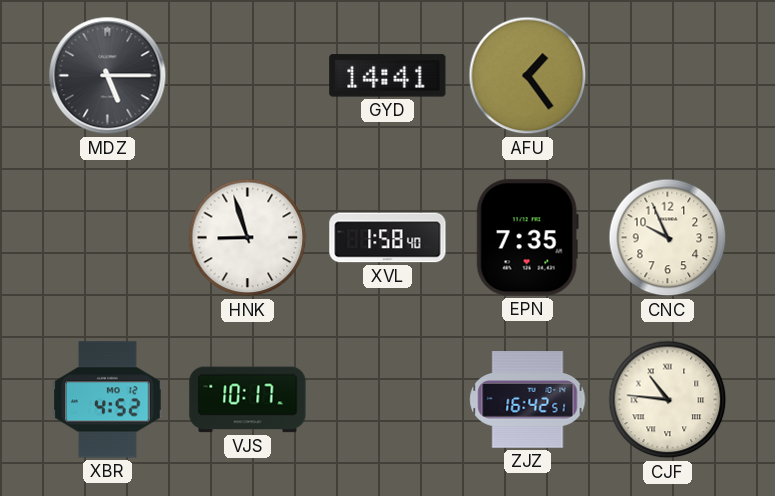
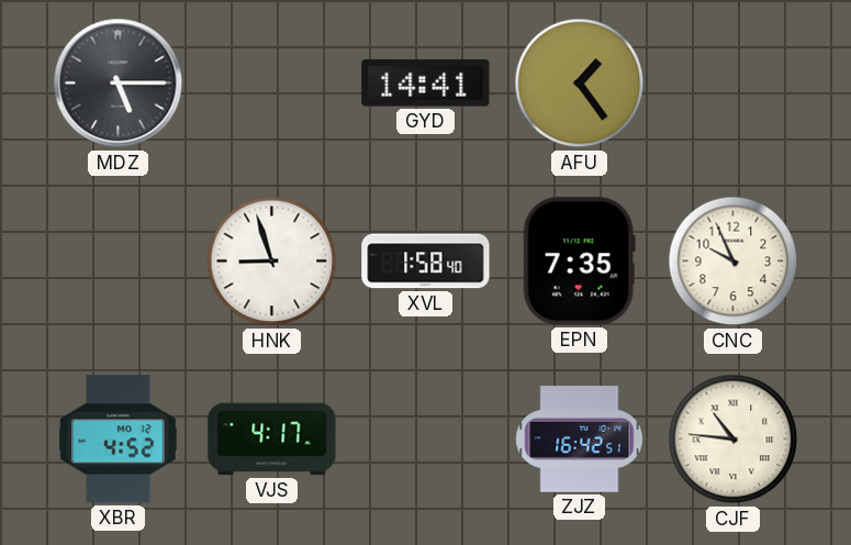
VJS: 10:17 -> 4:17
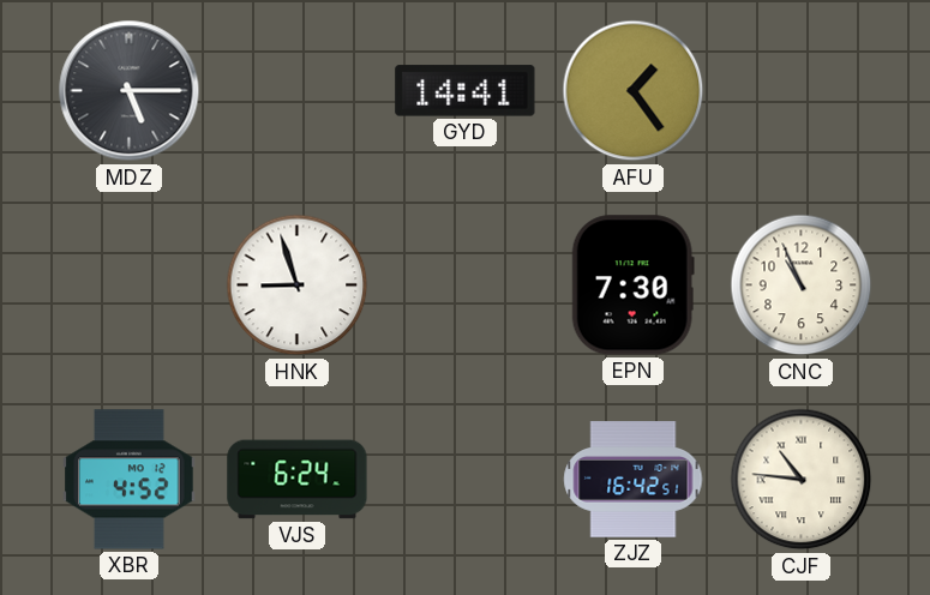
XVL: 1:58 -> none
EPN: 7:35 -> 7:30
CNC: 9:56 -> 10:56
VJS: 4:17 -> 6:24
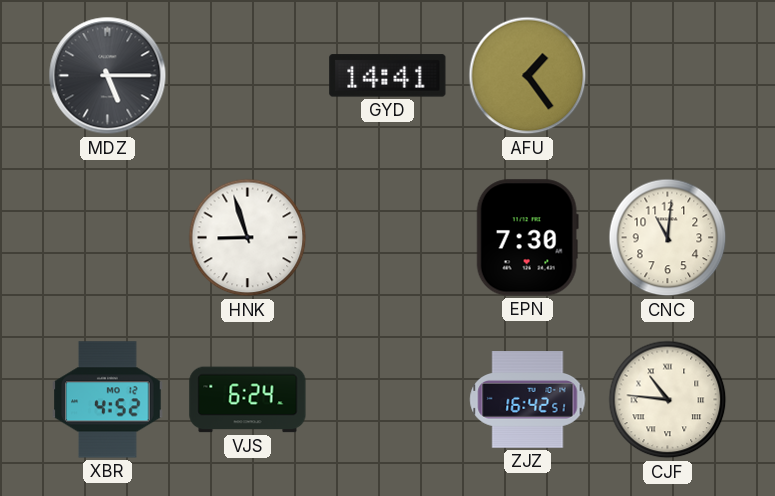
CNC: 10:56 -> 11:01
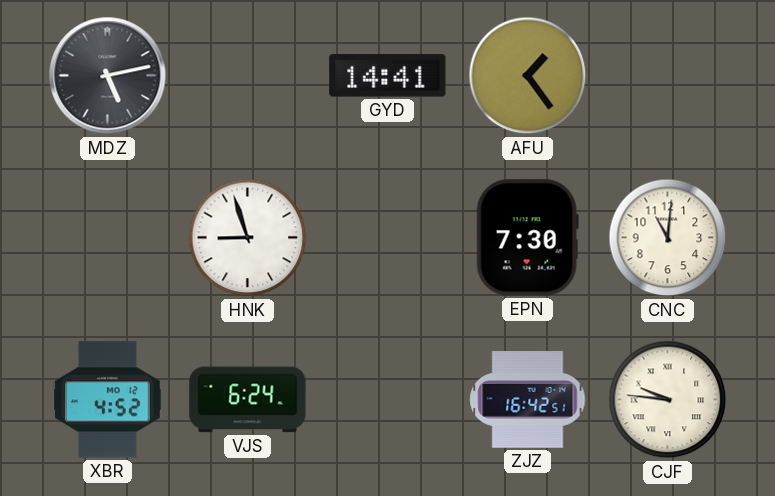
MDZ: 5:15 -> 5:13
CJF: 10:46 -> 9:46
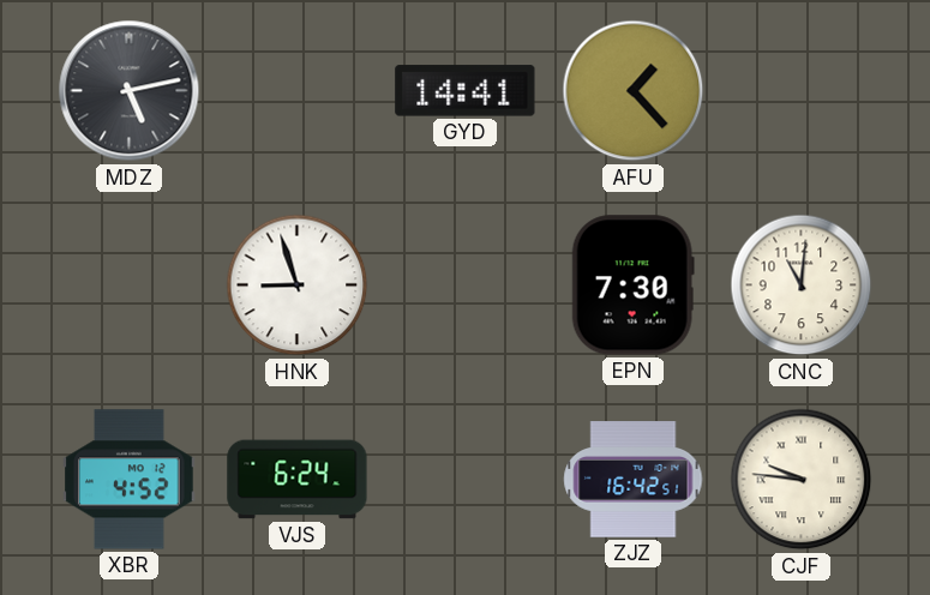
AFU: 1:24 -> 1:23
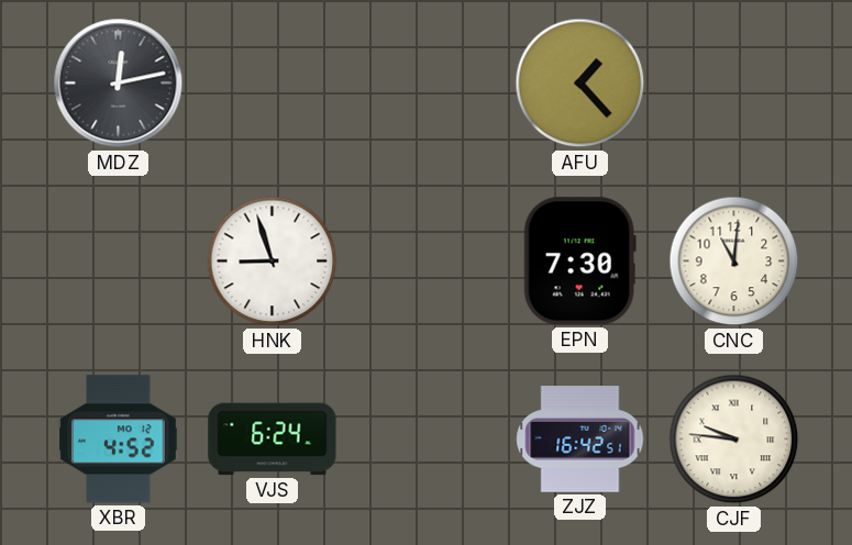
MDZ: 5:13 -> 12:13
GYD: 14:41 -> none
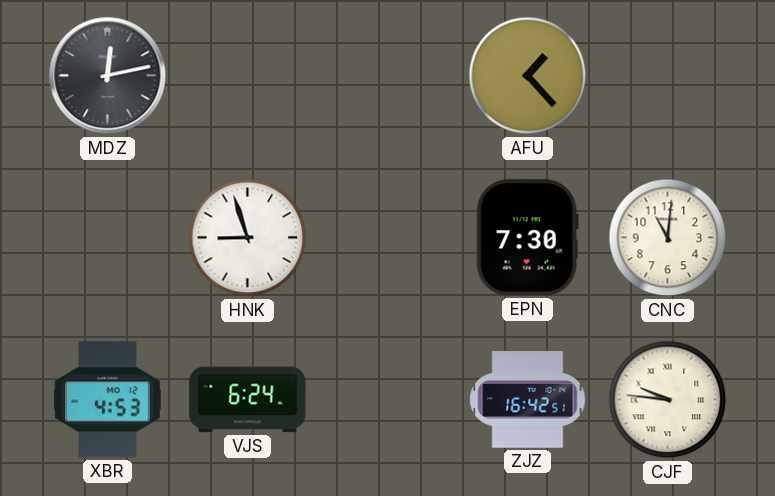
XBR: 4:52 -> 4:53
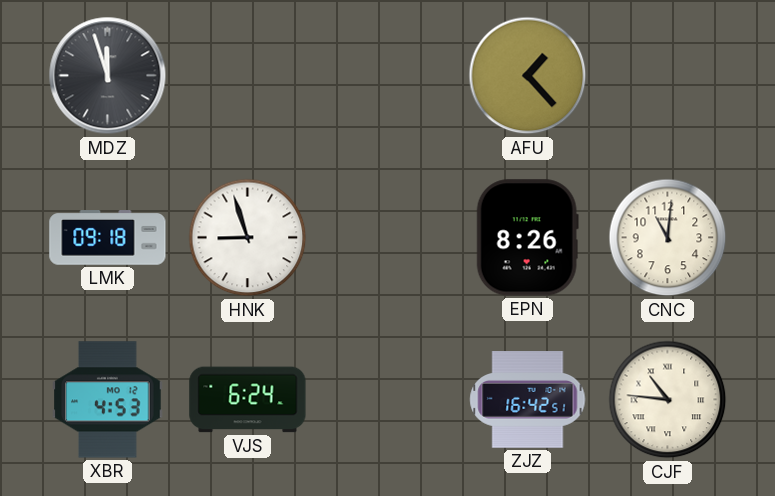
MDZ: 12:13 -> 11:57
LMK: none -> 09:18
EPN: 7:30 -> 8:26
CJF: 9:46 -> 10:46
